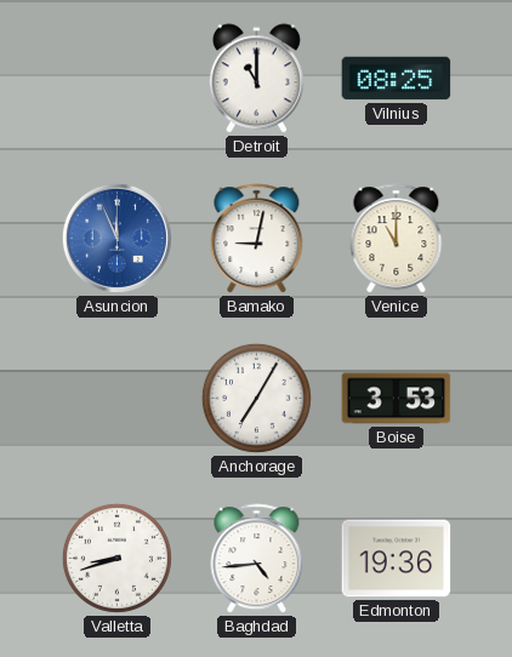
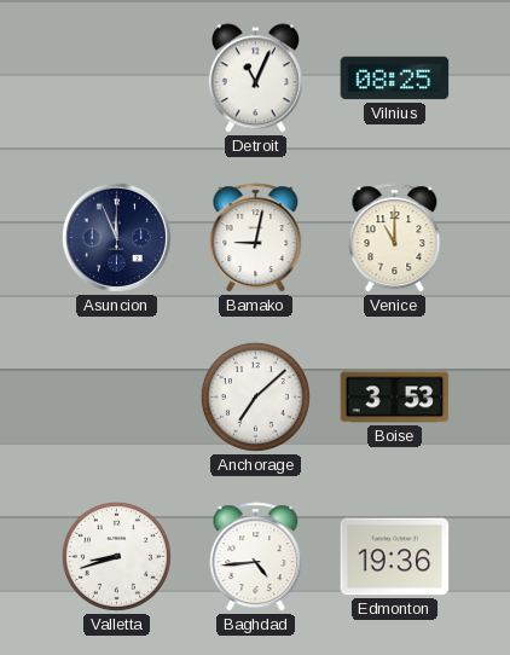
Detroit: 11:00 -> 11:04
Asuncion dial: blue -> navy
Anchorage: 7:05 -> 7:08
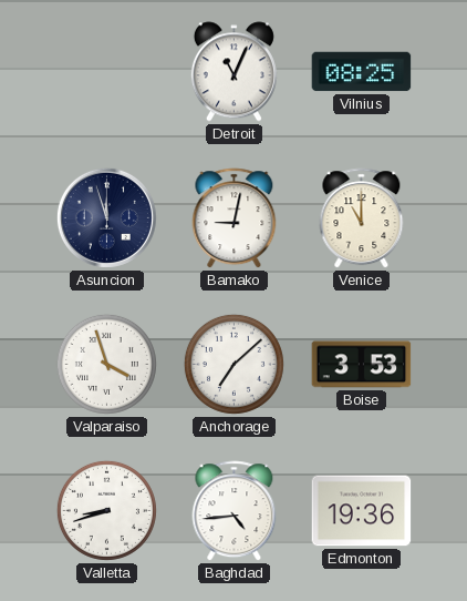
Asuncion: 11:56 -> 11:57
Valparaiso: none -> 3:57
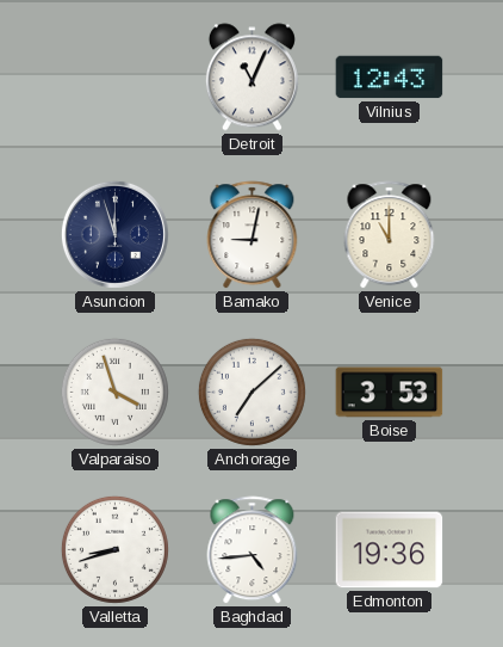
Vilnius: 08:25 -> 12:43
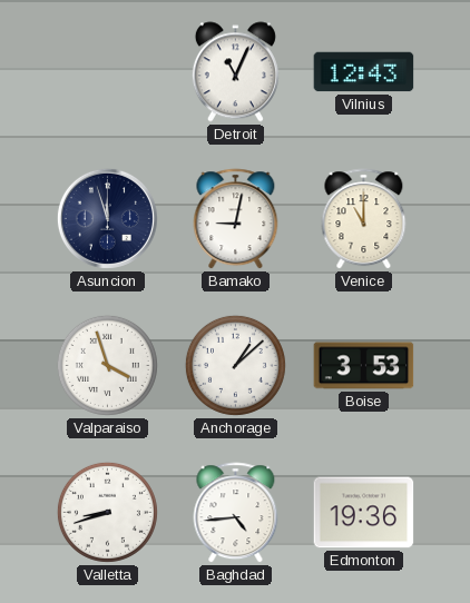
Anchorage: 7:08 -> 1:08
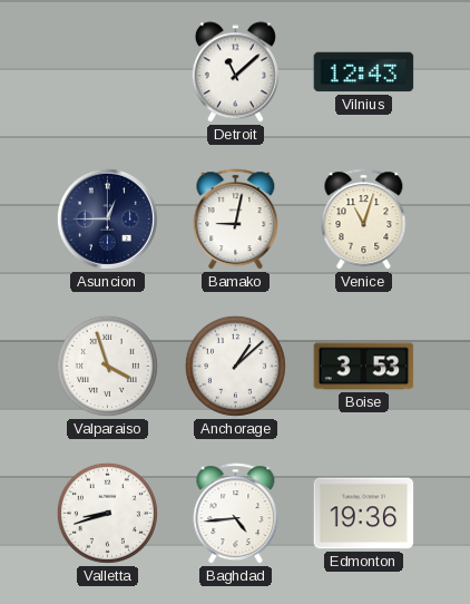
Detroit: 11:04 -> 11:08
Asuncion: 11:57 -> 12:45
Venice: 11:00 -> 11:03
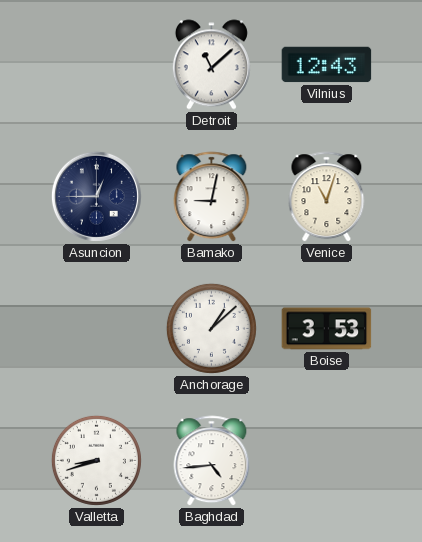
Valparaiso: 3:57 -> none
Edmonton: 19:36 -> none
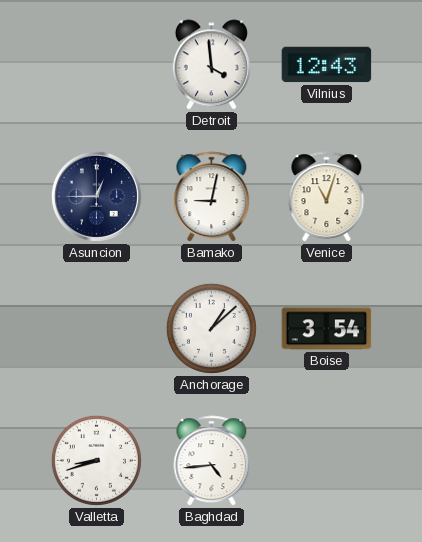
Detroit: 11:08 -> 3:59
Boise: 3:53 -> 3:54
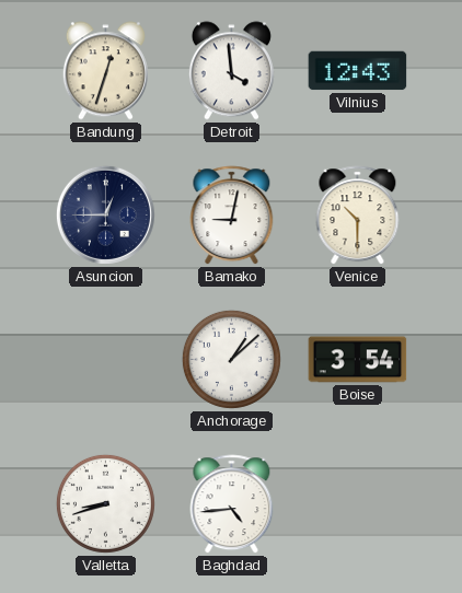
Bandung: none -> 12:33
Venice: 11:03 -> 10:30
